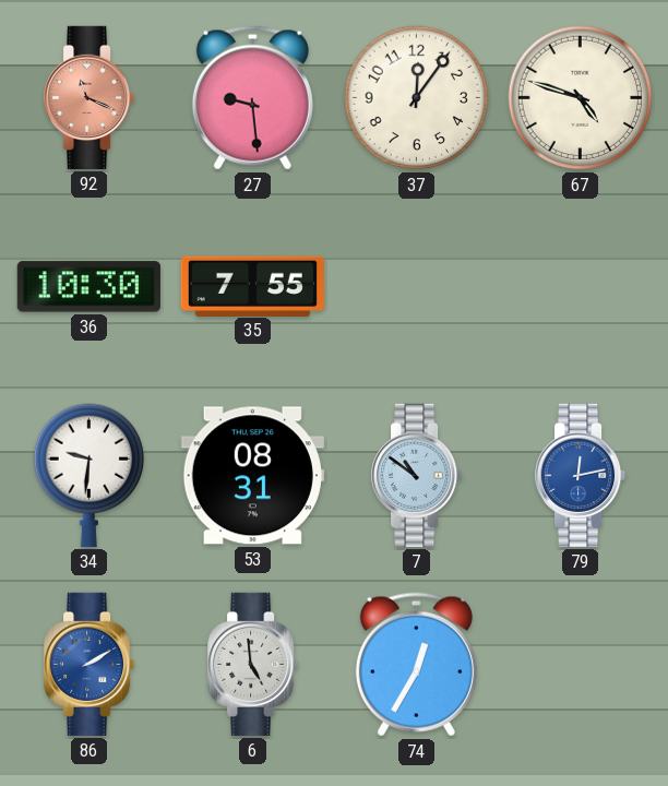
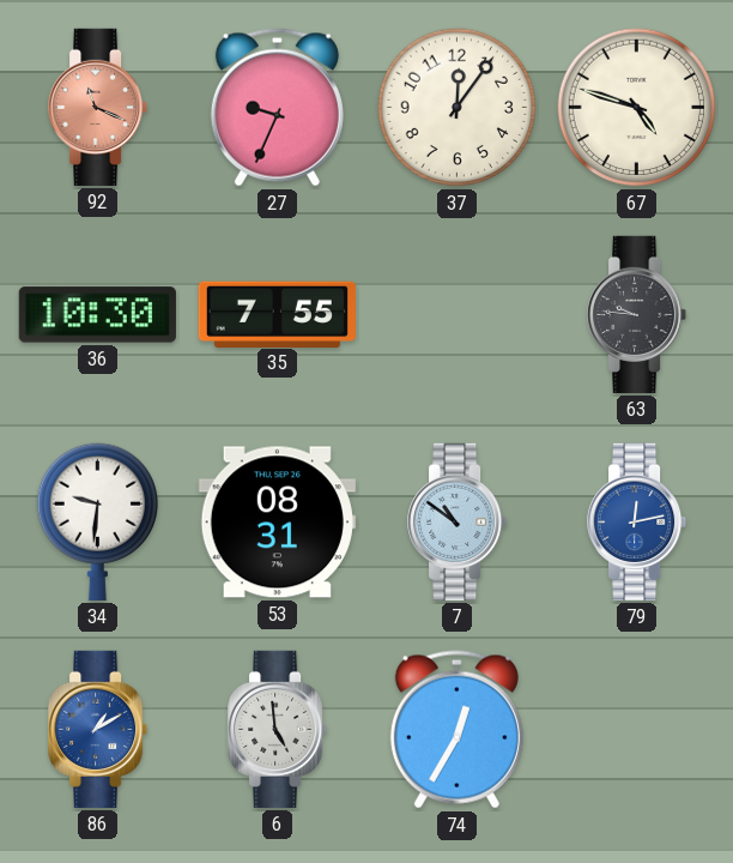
27: 9:29 -> 9:34
63: none -> 9:46
86: 2:10 -> 1:10
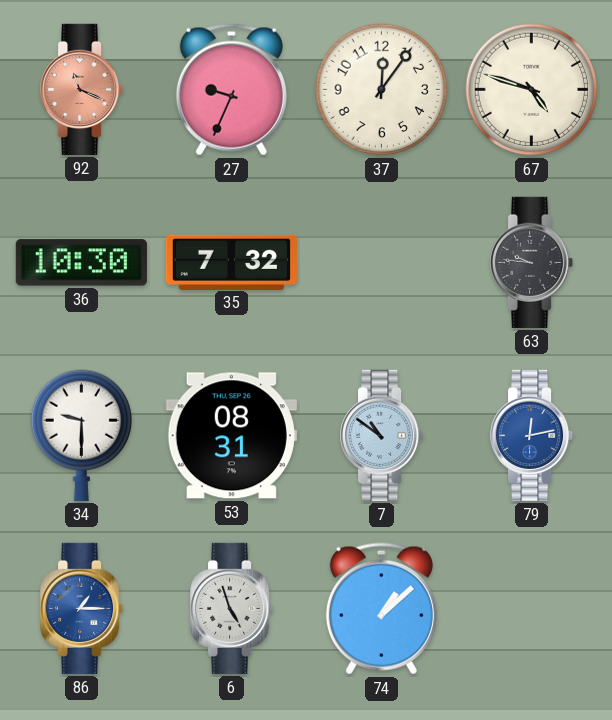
35: 7:55 -> 7:32
34: 9:31 -> 9:30
86: 1:10 -> 1:15
6: 4:59 -> 4:57
74: 12:35 -> 1:08
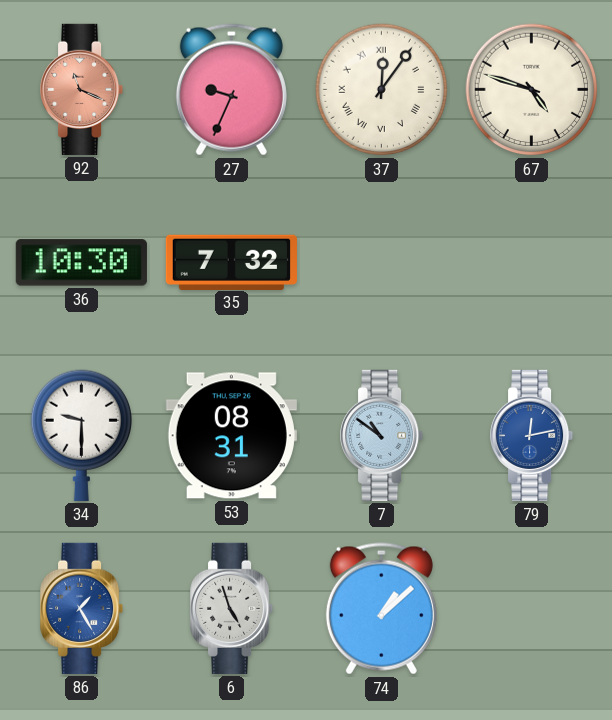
37 numerals: Arabic -> Roman
63: 9:46 -> none
86: 1:15 -> 1:25
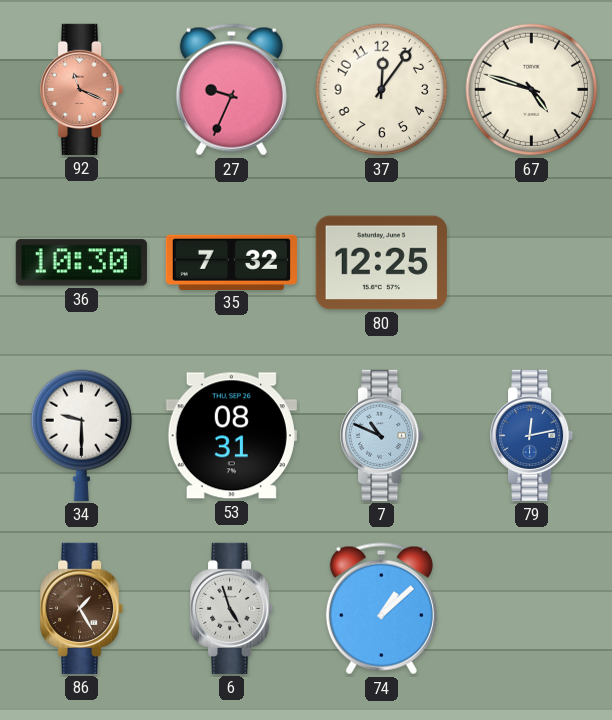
37 numerals: Roman -> Arabic
80: none -> 12:25
7: 10:51 -> 10:49
86 dial: blue -> brown
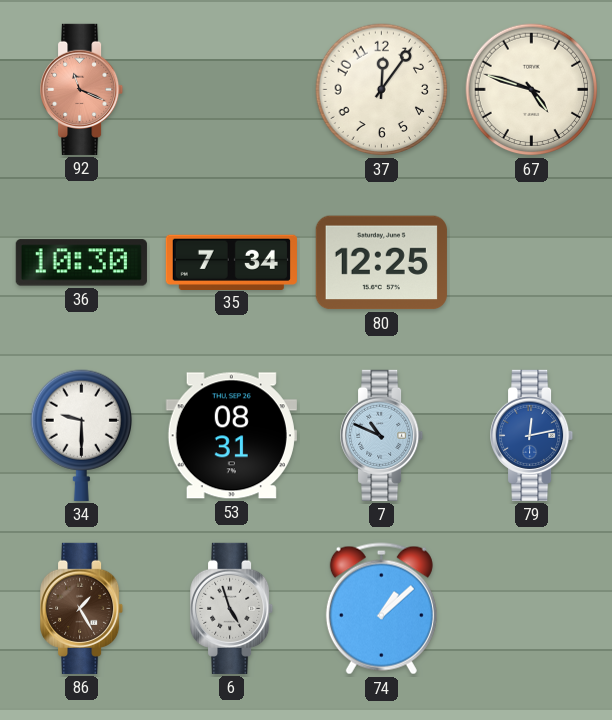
27: 9:34 -> none
35: 7:32 -> 7:34
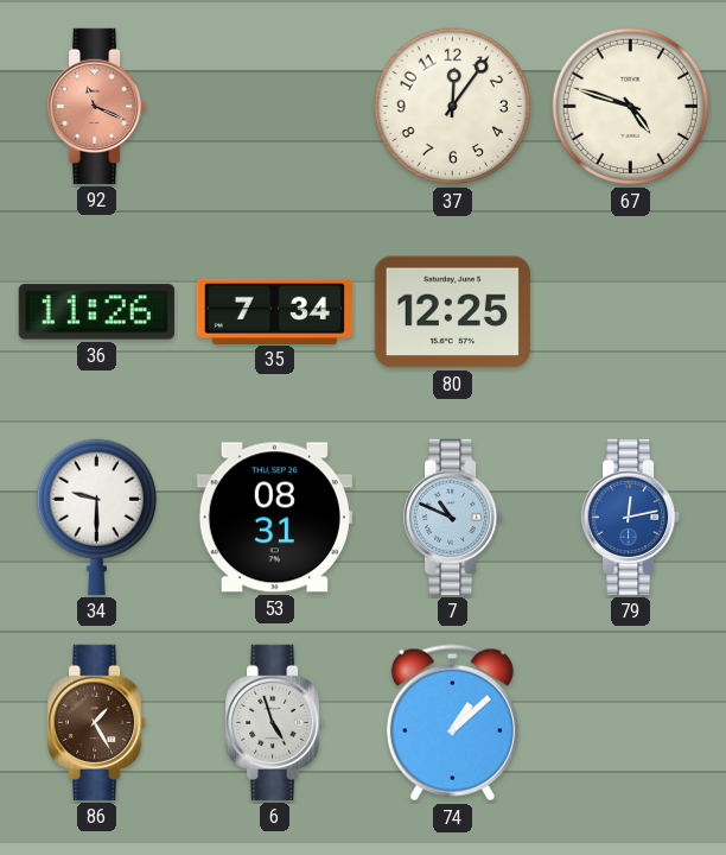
36: 10:30 -> 11:26
